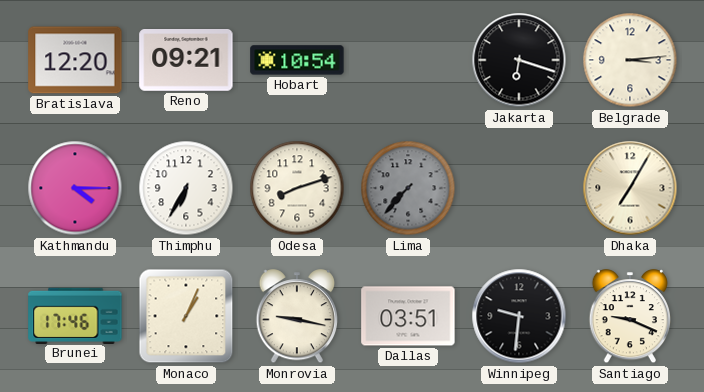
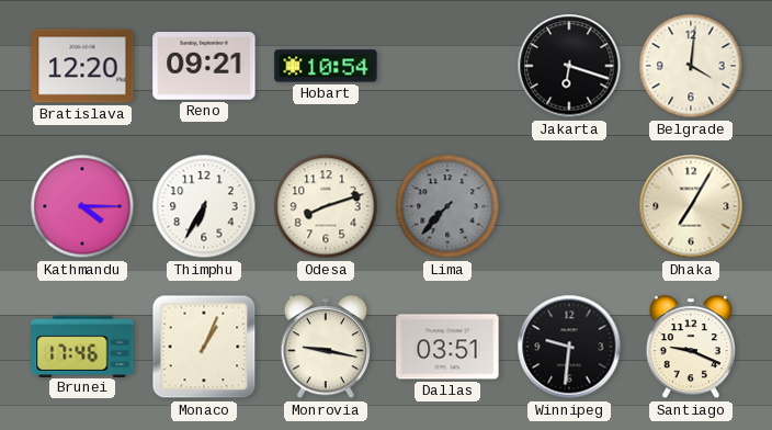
Belgrade: 3:14 -> 4:01
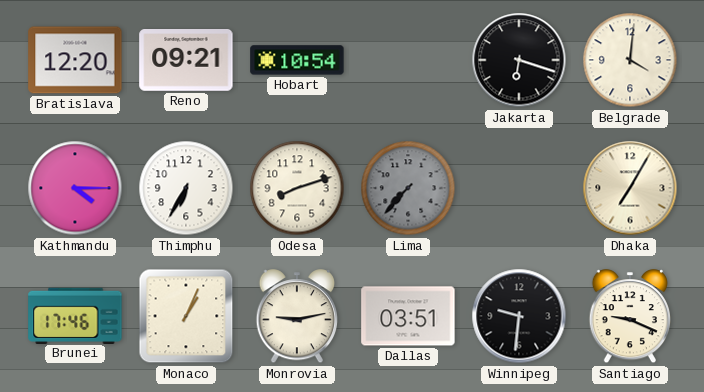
Monrovia: 9:17 -> 9:13
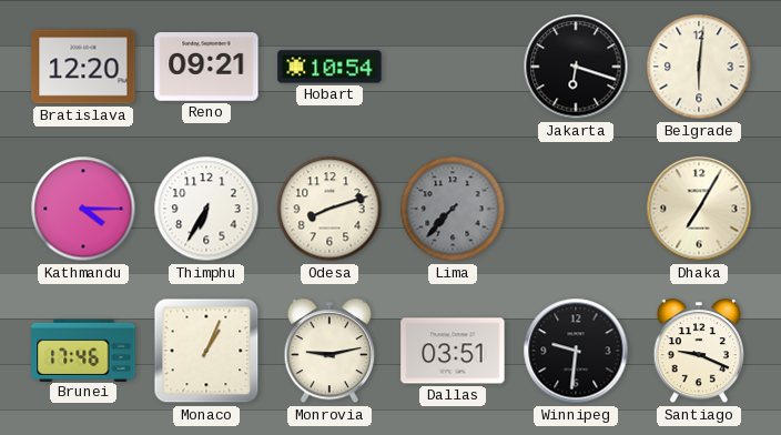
Belgrade: 4:01 -> 6:01
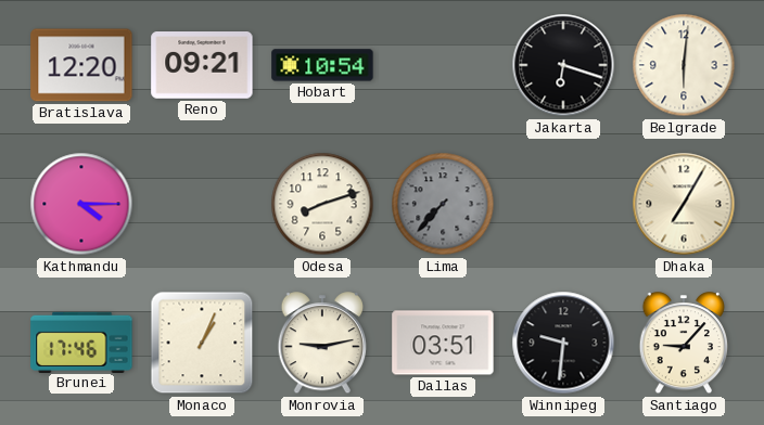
Thimphu: 6:35 -> none
Santiago: 9:19 -> 9:07
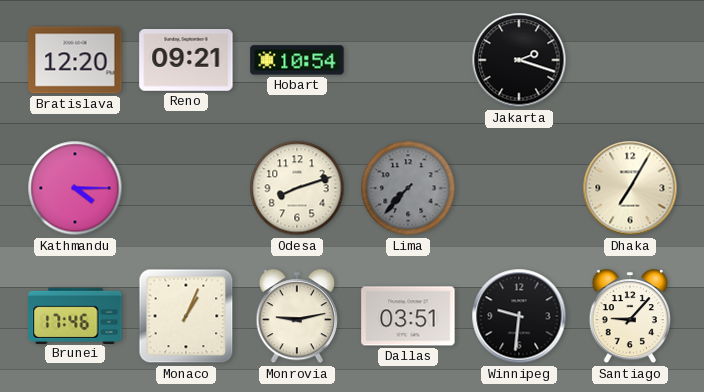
Jakarta: 6:18 -> 2:18
Belgrade: 6:01 -> none
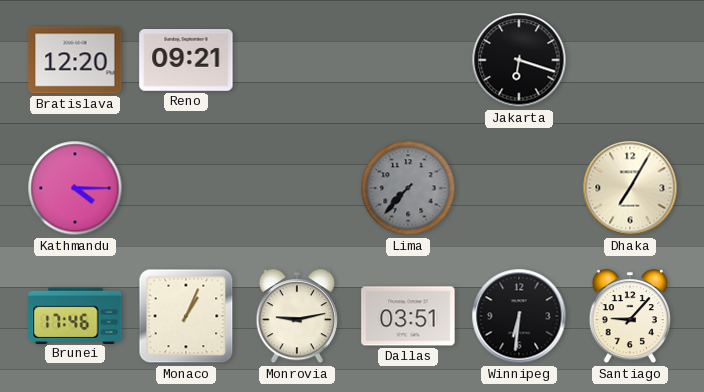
Hobart: 10:54 -> none
Jakarta: 2:18 -> 6:18
Odesa: 8:12 -> none
Winnipeg: 9:31 -> 6:31
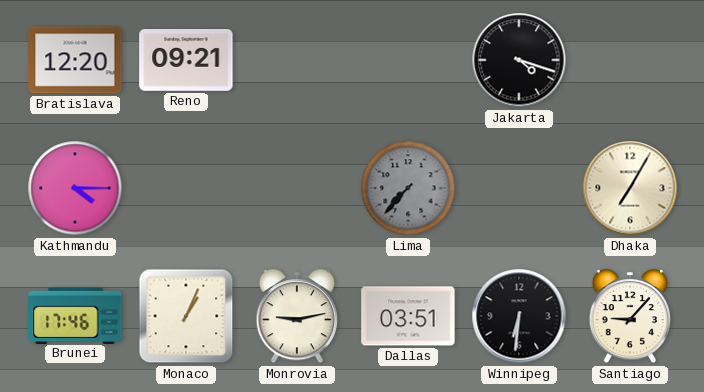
Jakarta: 6:18 -> 4:18
